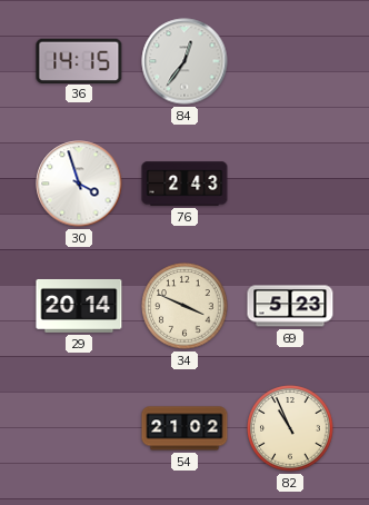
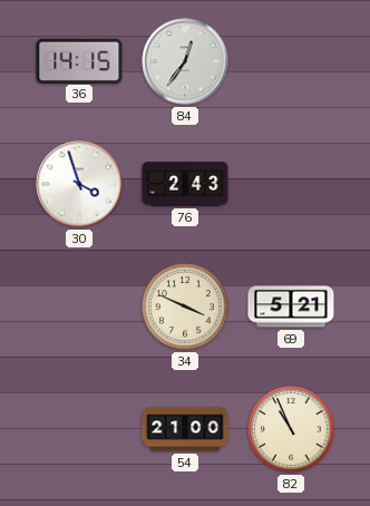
29: 20:14 -> none
69: 5:23 -> 5:21
54: 21:02 -> 21:00
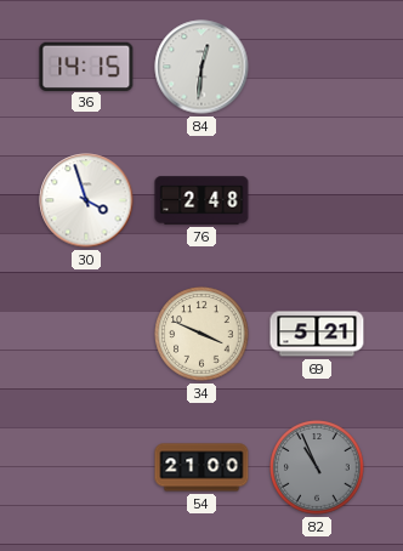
84: 12:36 -> 12:31
76: 2:43 -> 2:48
82 dial: cream -> grey
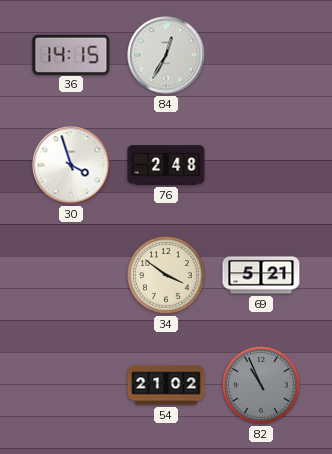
84: 12:31 -> 12:35
34: 3:49 -> 3:51
54: 21:00 -> 21:02
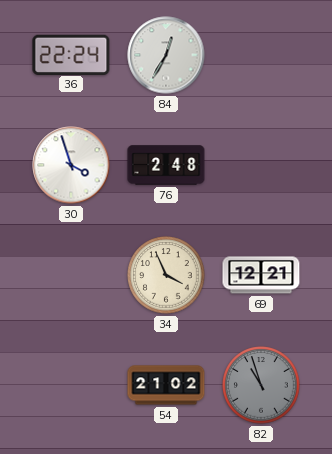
36: 14:15 -> 22:24
34: 3:51 -> 3:56
69: 5:21 -> 12:21
82: 10:56 -> 10:57
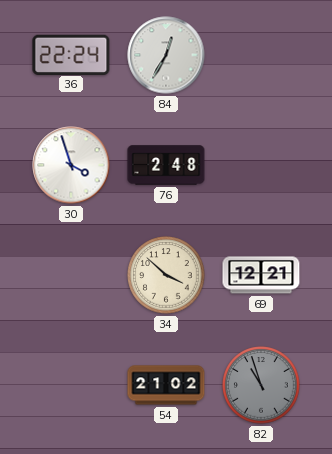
34: 3:56 -> 3:52
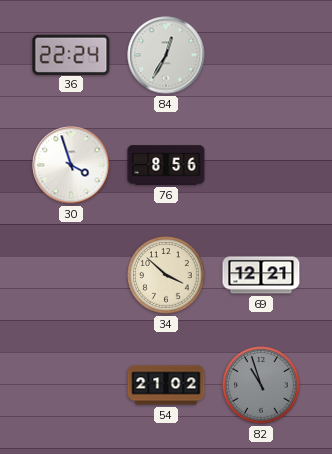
76: 2:48 -> 8:56
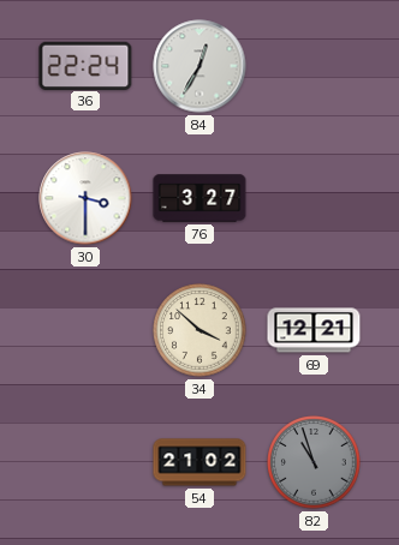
30: 3:57 -> 3:30
76: 8:56 -> 3:27
